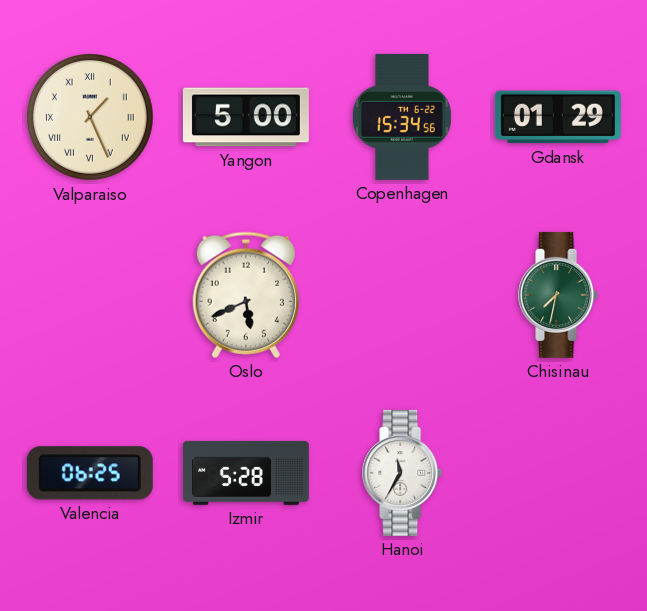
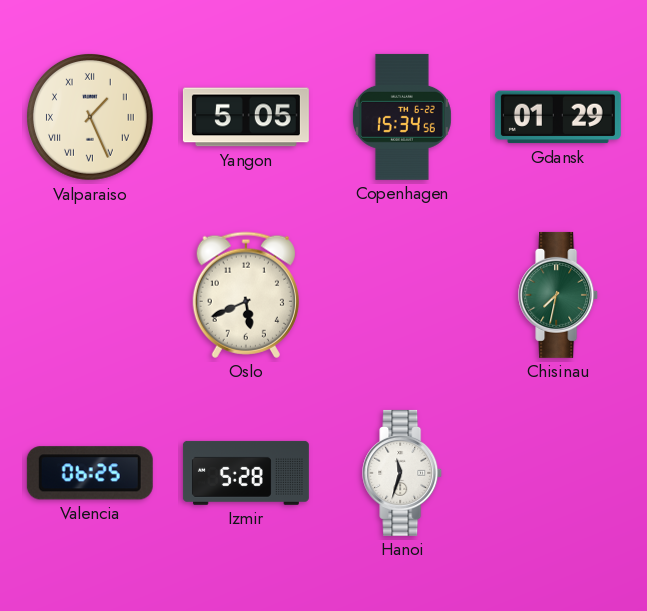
Yangon: 5:00 -> 5:05
Hanoi: 11:35 -> 11:33
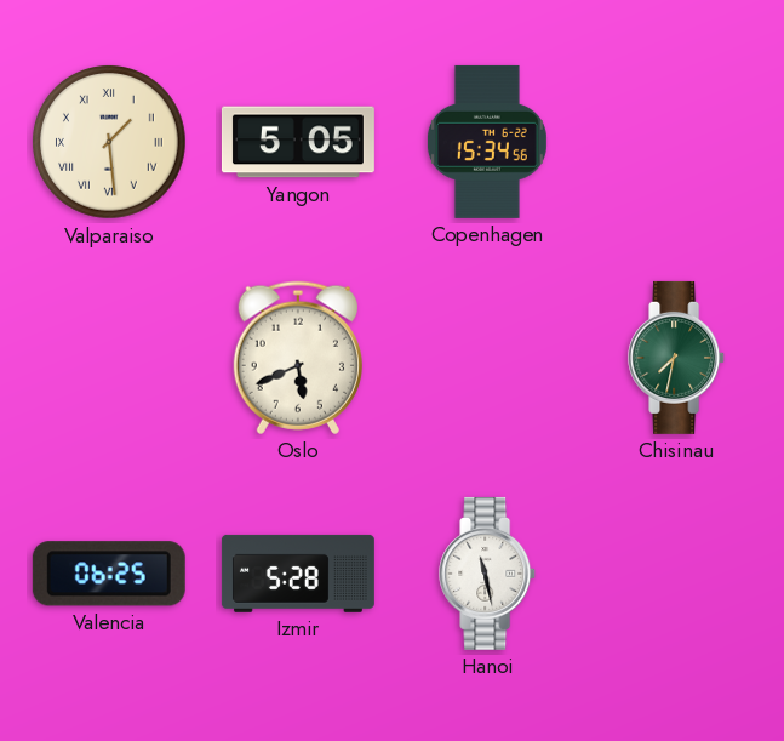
Valparaiso: 1:26 -> 1:29
Gdansk: 01:29 -> none
Hanoi: 11:33 -> 11:28
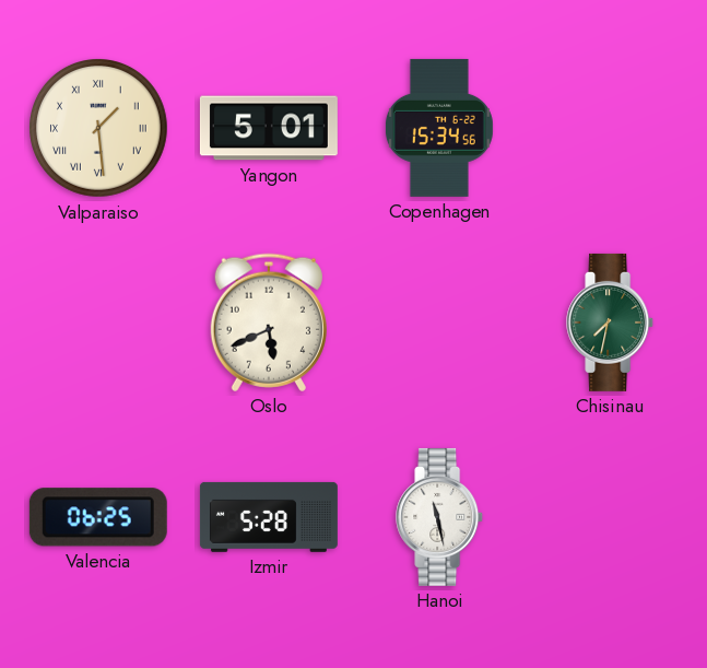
Yangon: 5:05 -> 5:01
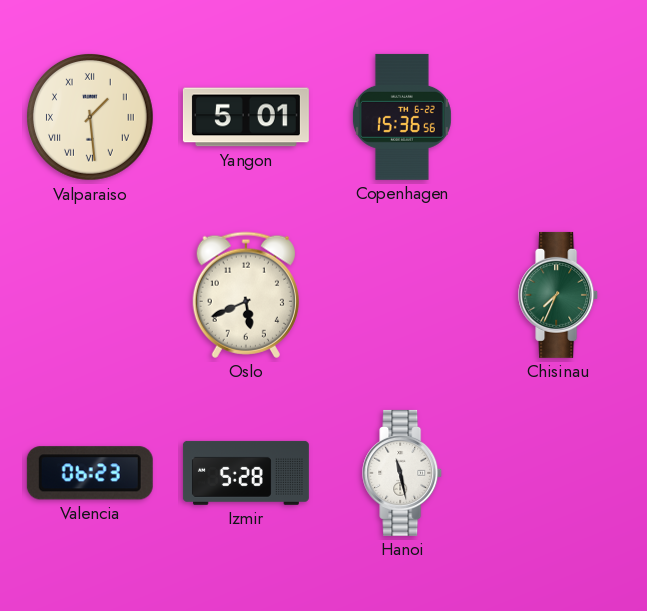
Copenhagen: 15:34 -> 15:36
Chisinau: 7:32 -> 7:34
Valencia: 06:25 -> 06:23
